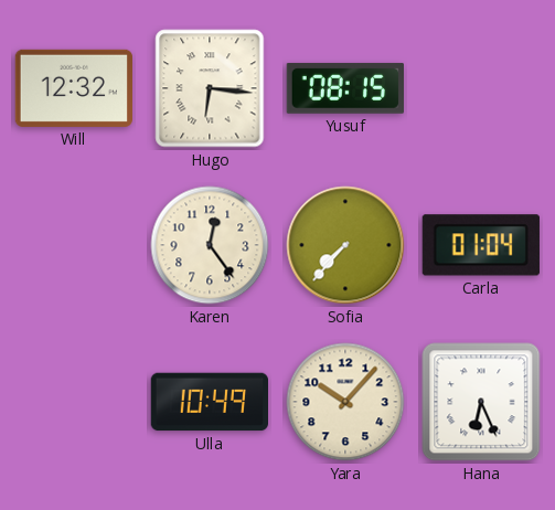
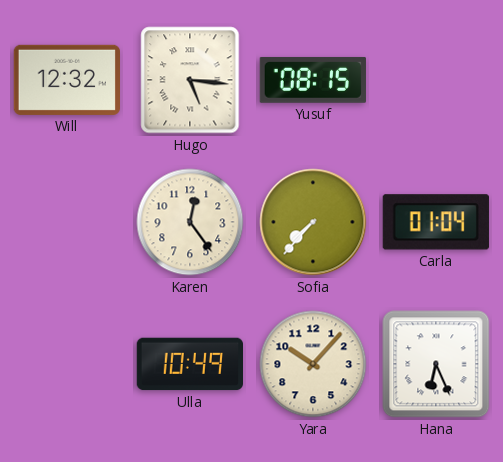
Hugo: 6:16 -> 5:16
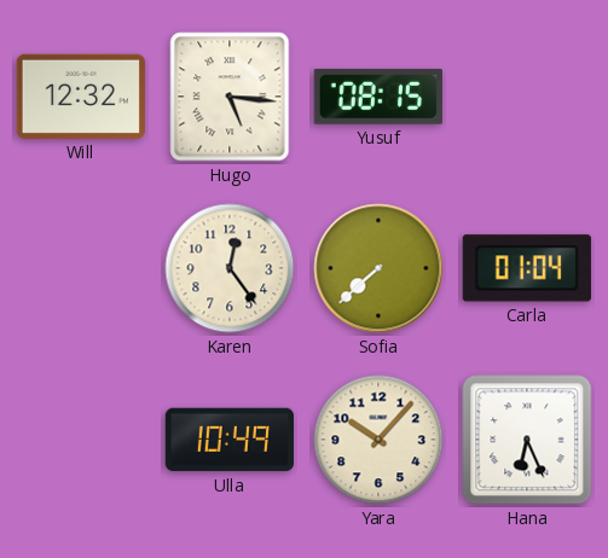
Sofia: 7:37 -> 7:38
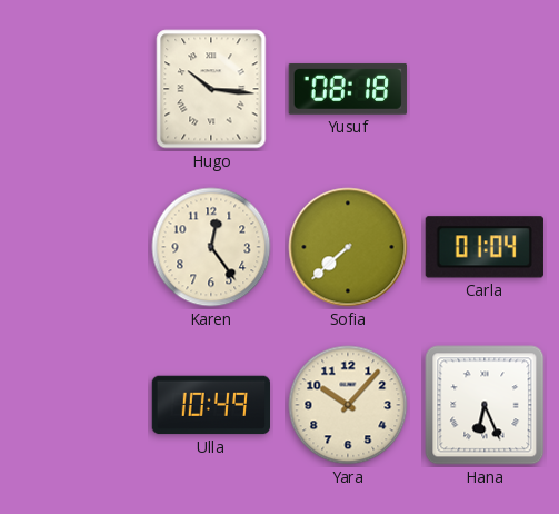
Will: 12:32 -> none
Hugo: 5:16 -> 10:16
Yusuf: 08:15 -> 08:18
